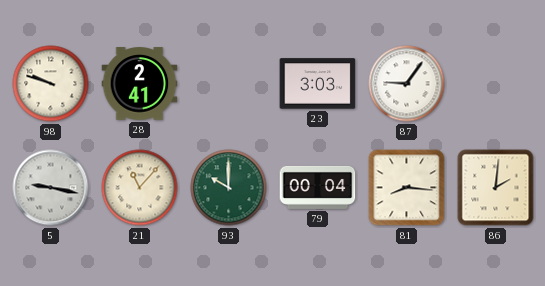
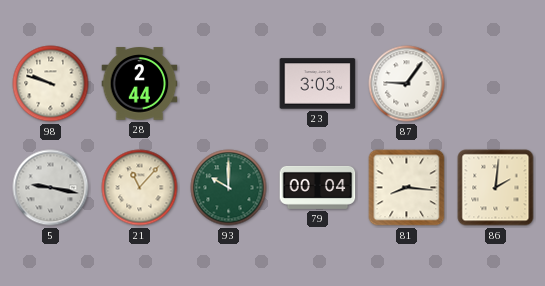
28: 2:41 -> 2:44
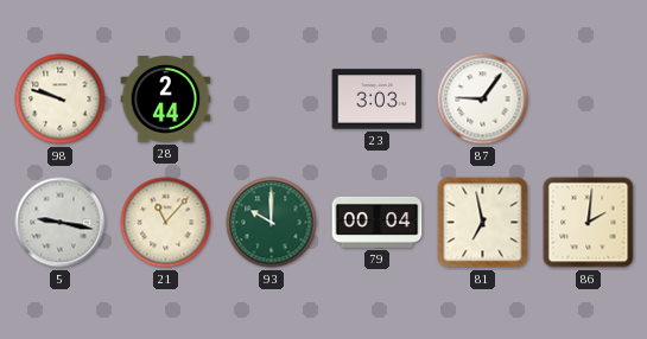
81: 8:16 -> 6:58
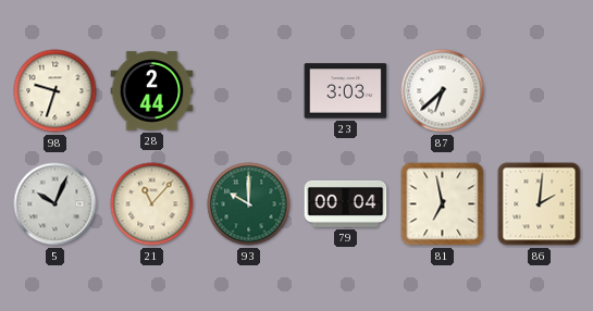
98: 9:48 -> 9:33
87: 9:06 -> 6:38
5: 9:17 -> 10:04
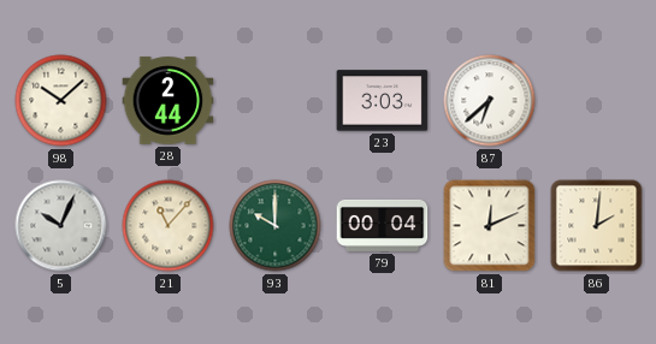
98: 9:33 -> 10:08
81: 6:58 -> 12:11
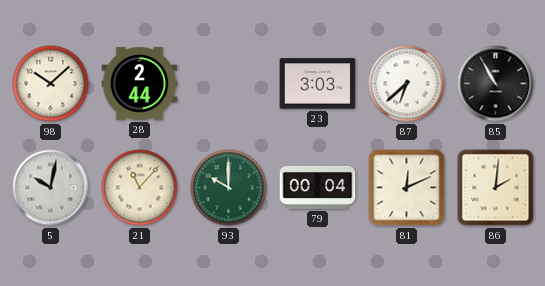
85: none -> 10:55
5: 10:04 -> 10:02
